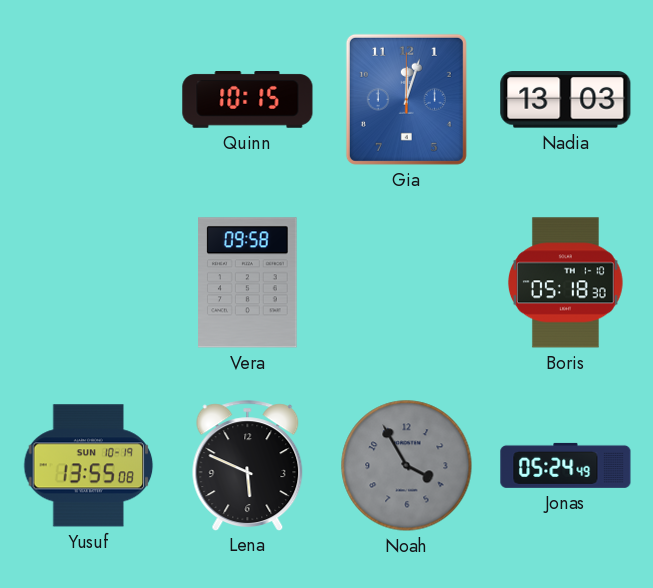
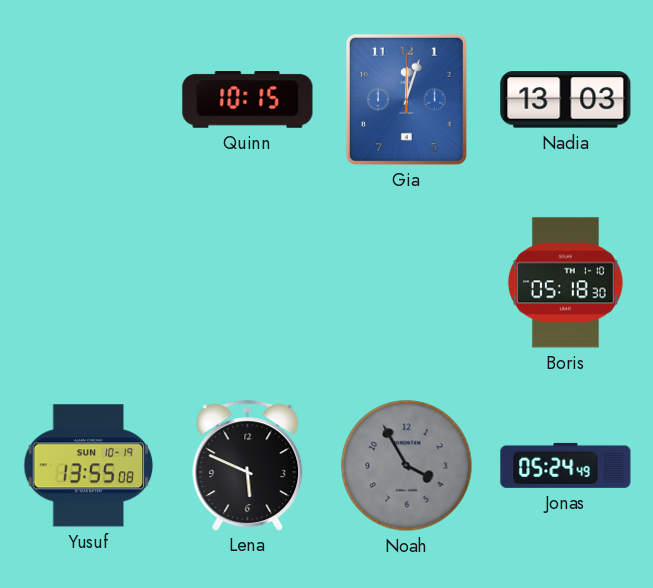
Vera: 09:58 -> none
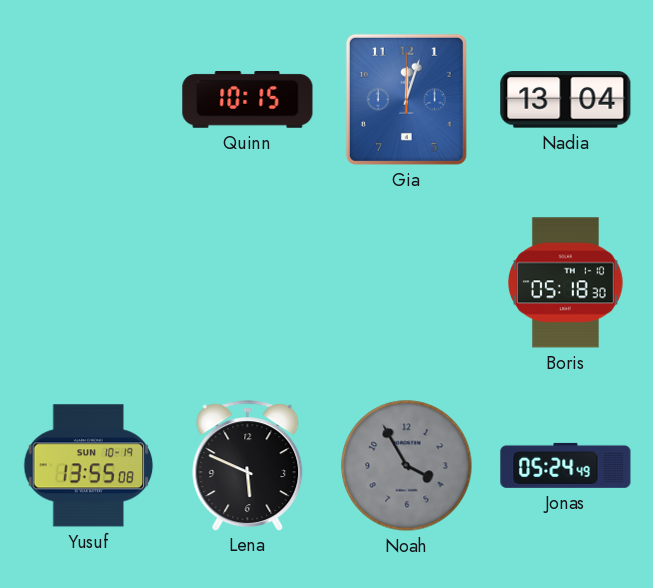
Nadia: 13:03 -> 13:04
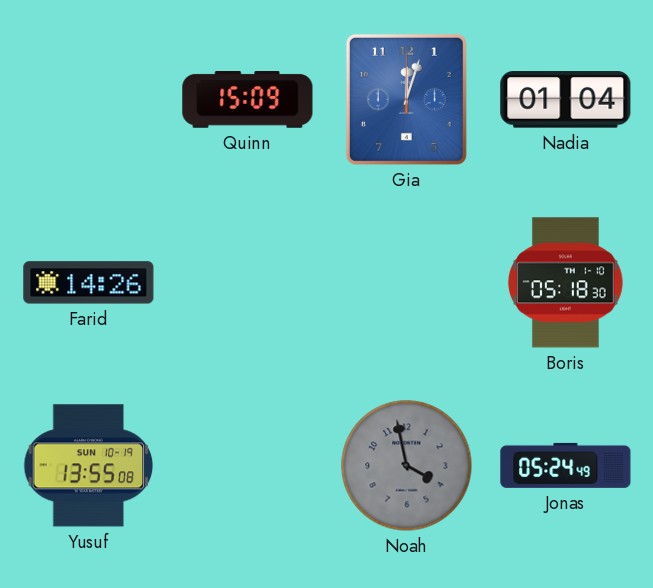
Quinn: 10:15 -> 15:09
Nadia: 13:04 -> 01:04
Farid: none -> 14:26
Lena: 5:49 -> none
Noah: 3:55 -> 3:58
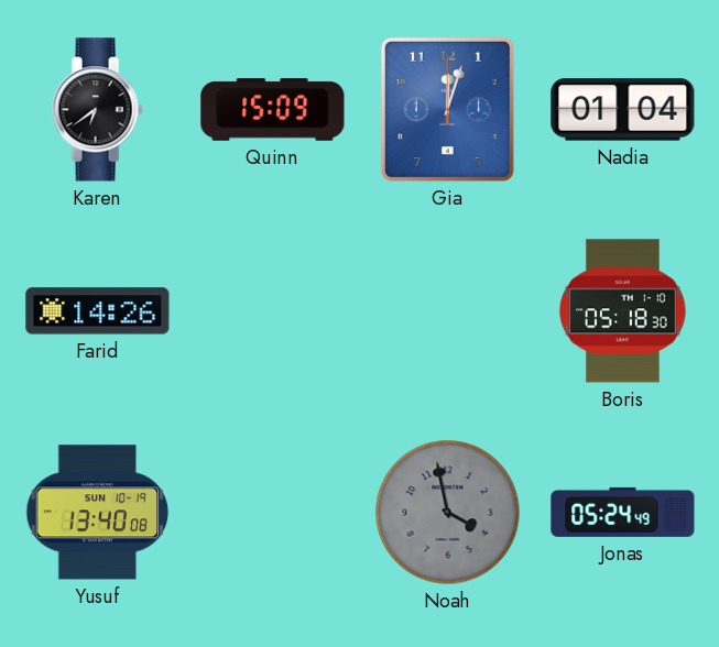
Karen: none -> 6:39
Yusuf: 13:55 -> 13:40
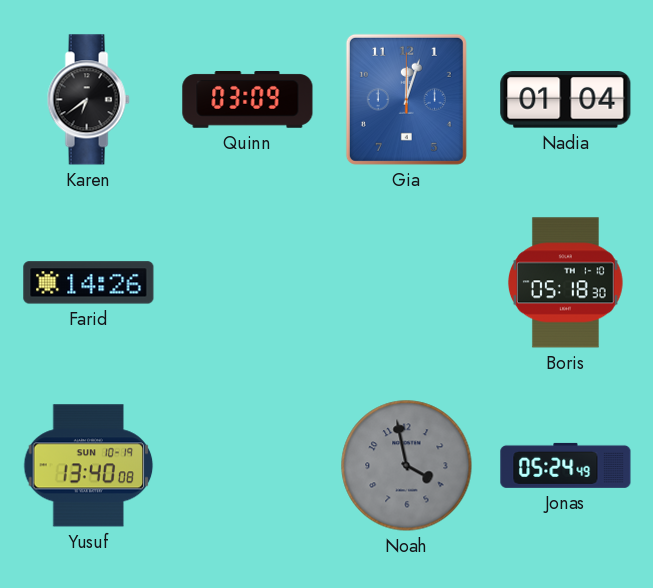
Quinn: 15:09 -> 03:09
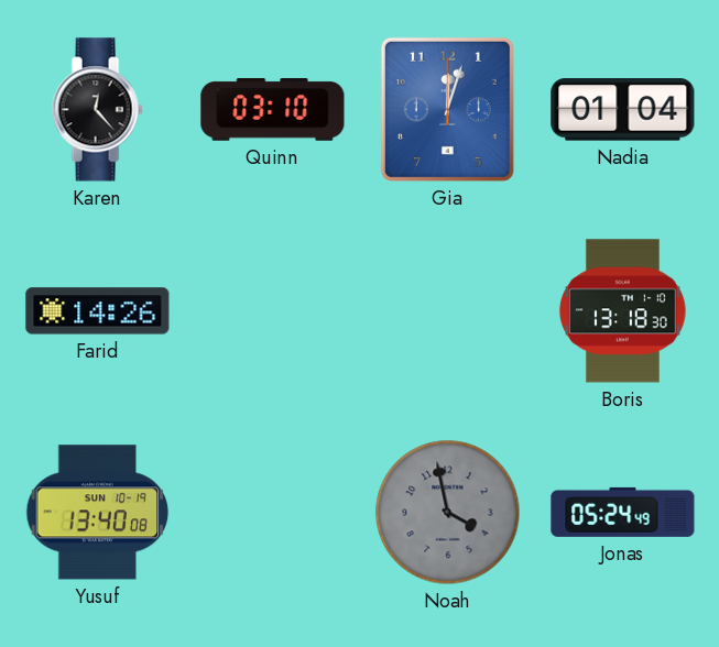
Karen: 6:39 -> 12:23
Quinn: 03:09 -> 03:10
Boris: 05:18 -> 13:18
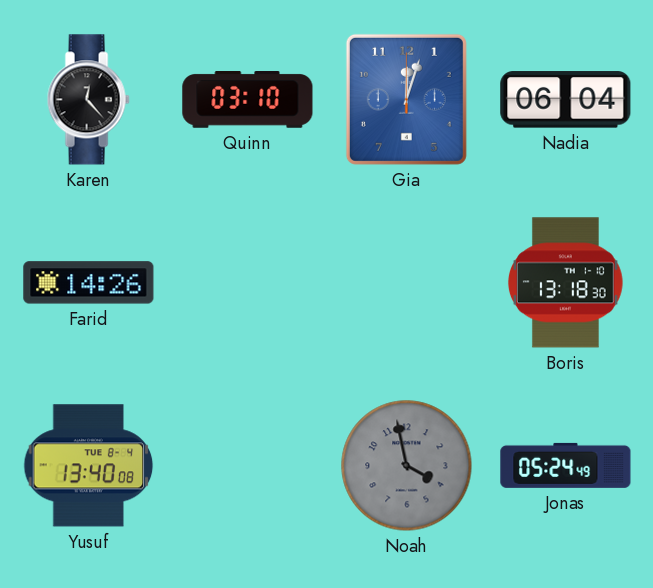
Nadia: 01:04 -> 06:04
Yusuf date: SUN 10-19 -> TUE 8-4
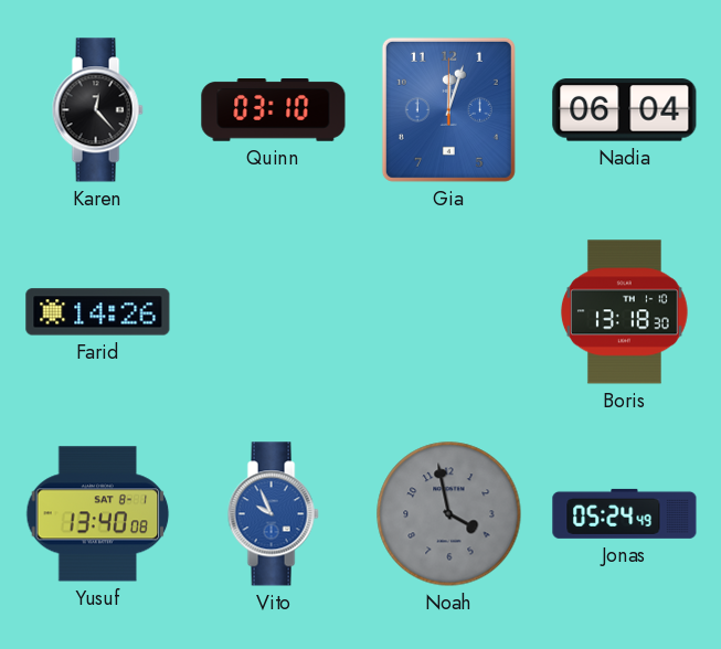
Yusuf date: TUE 8-4 -> SAT 8-1
Vito: none -> 9:56
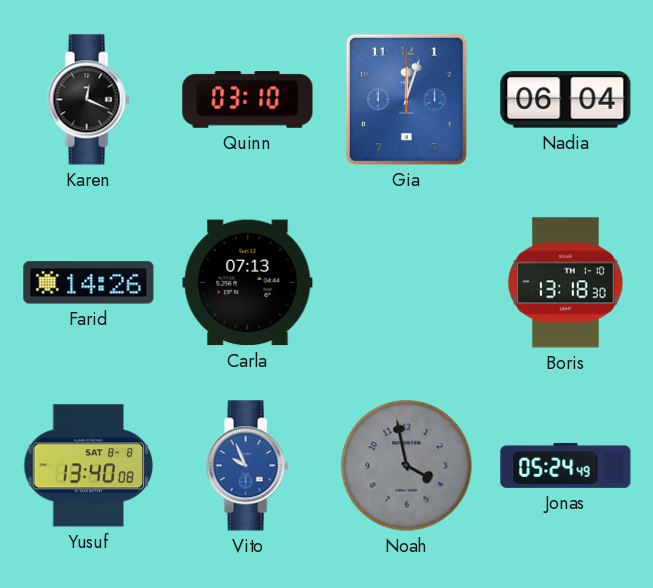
Karen: 12:23 -> 12:19
Carla: none -> 07:13
Yusuf date: SAT 8-1 -> SAT 8-8
